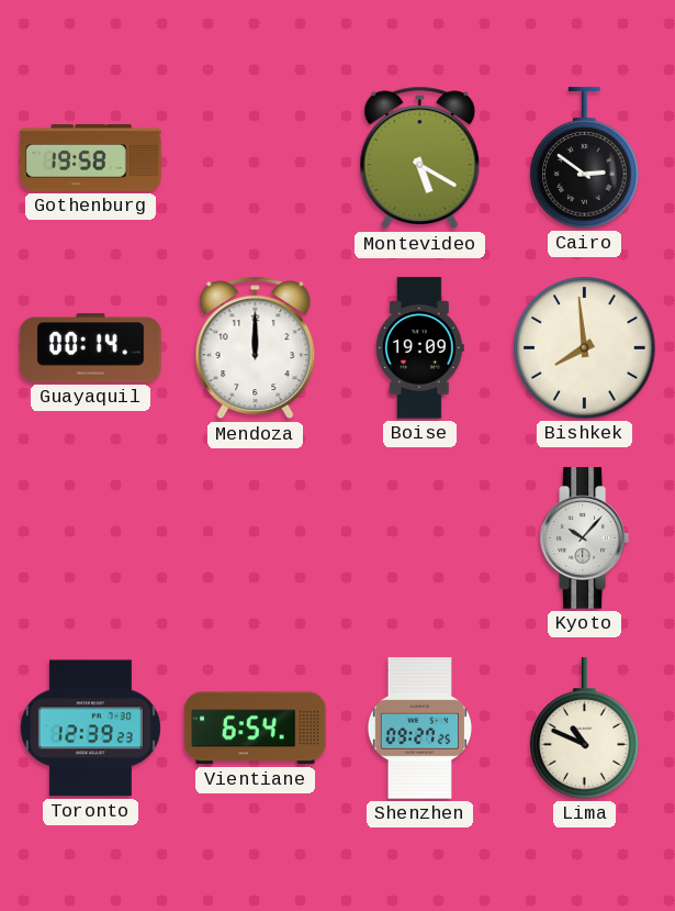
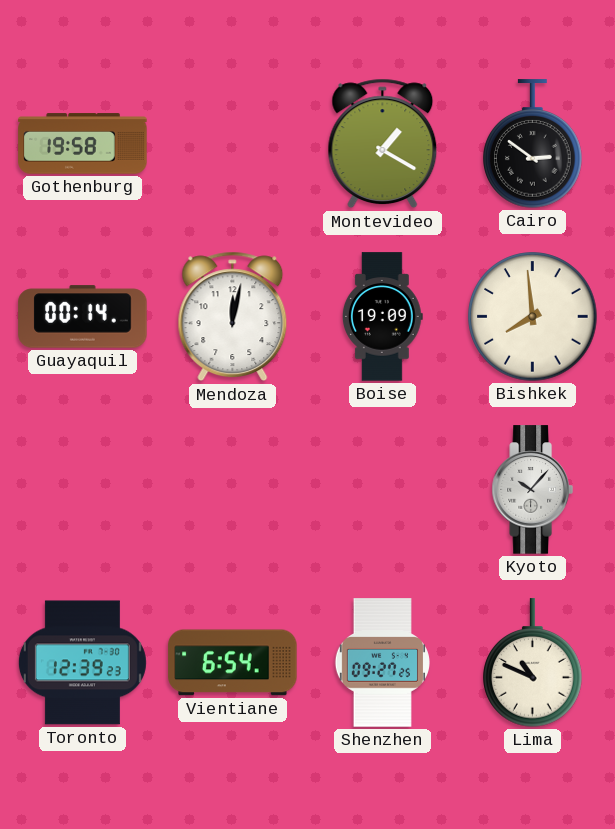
Montevideo: 5:20 -> 1:20
Mendoza: 12:00 -> 12:02
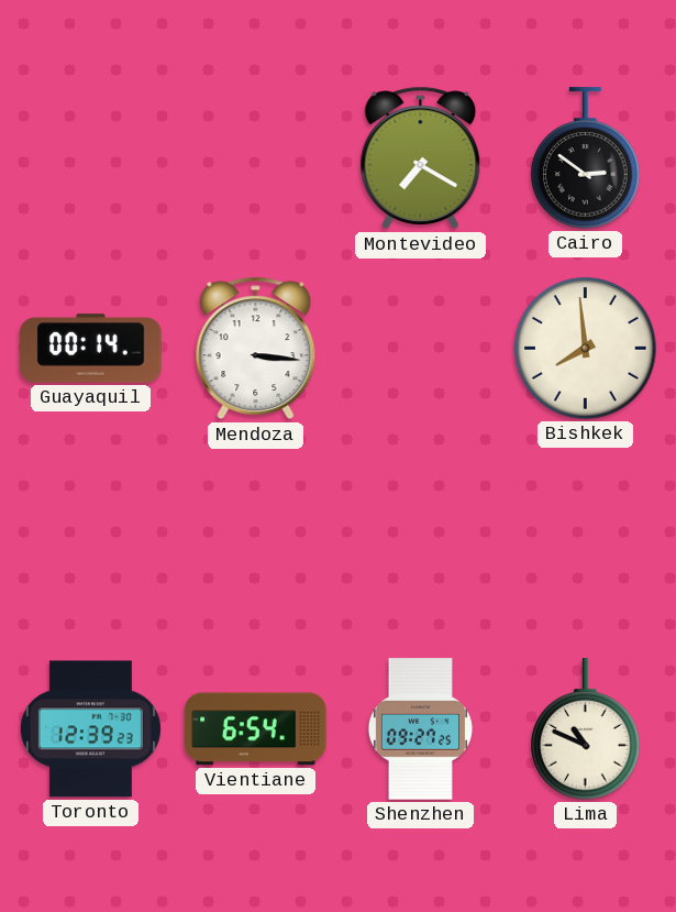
Gothenburg: 19:58 -> none
Montevideo: 1:20 -> 7:20
Mendoza: 12:02 -> 3:16
Boise: 19:09 -> none
Kyoto: 10:07 -> none
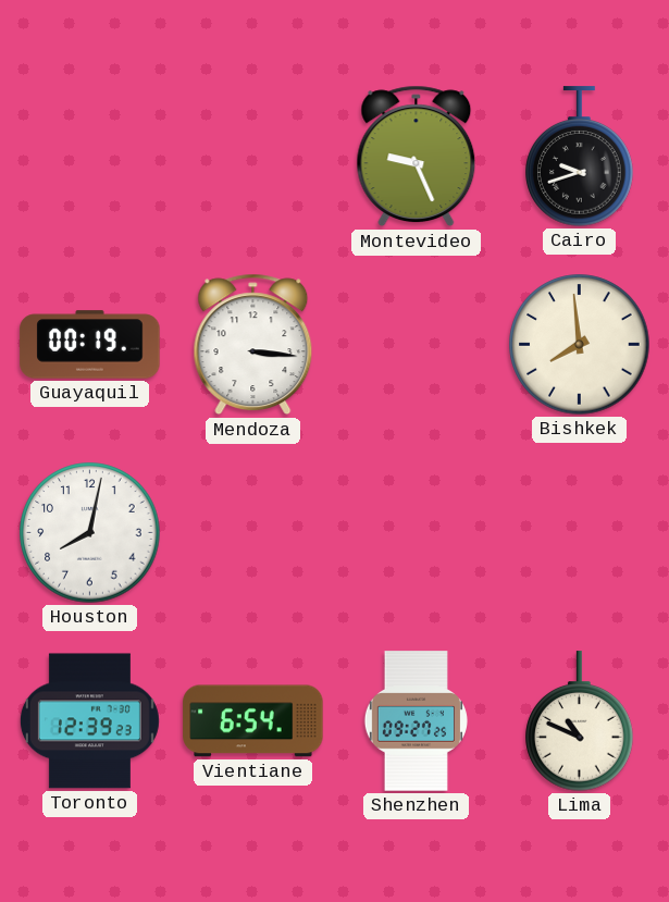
Montevideo: 7:20 -> 9:26
Cairo: 2:51 -> 9:42
Guayaquil: 00:14 -> 00:19
Houston: none -> 8:02
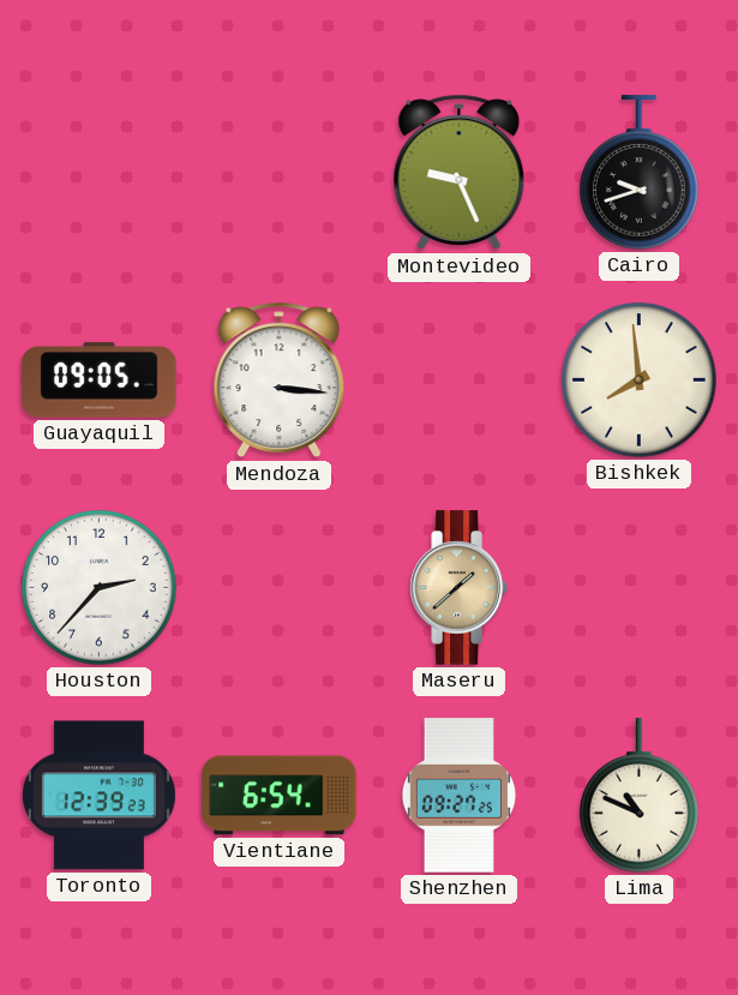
Guayaquil: 00:19 -> 09:05
Houston: 8:02 -> 2:37
Maseru: none -> 1:38
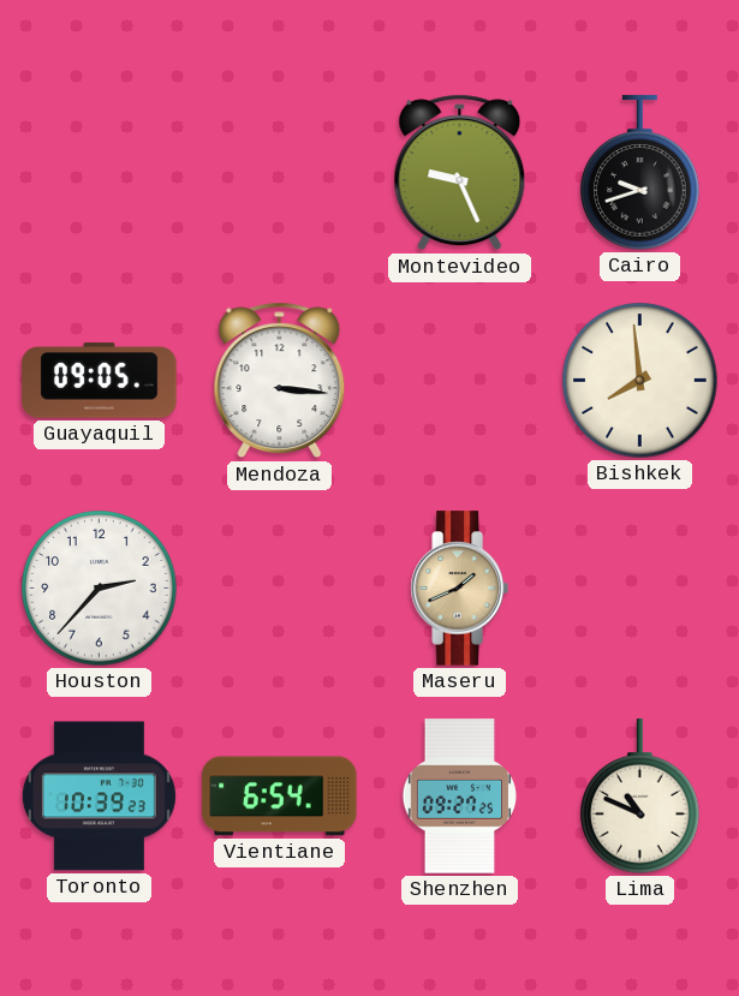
Maseru: 1:38 -> 1:41
Toronto: 12:39 -> 10:39
